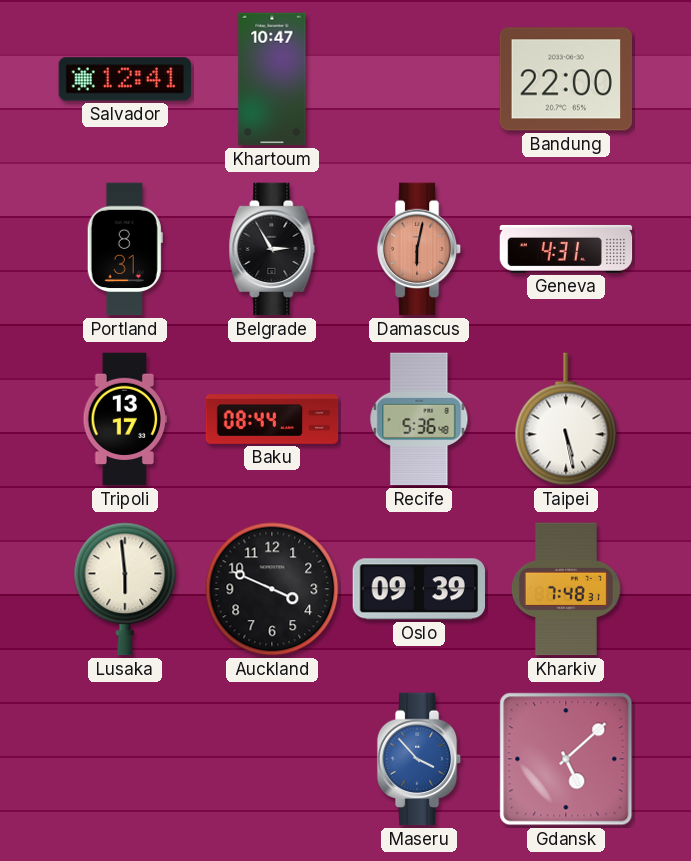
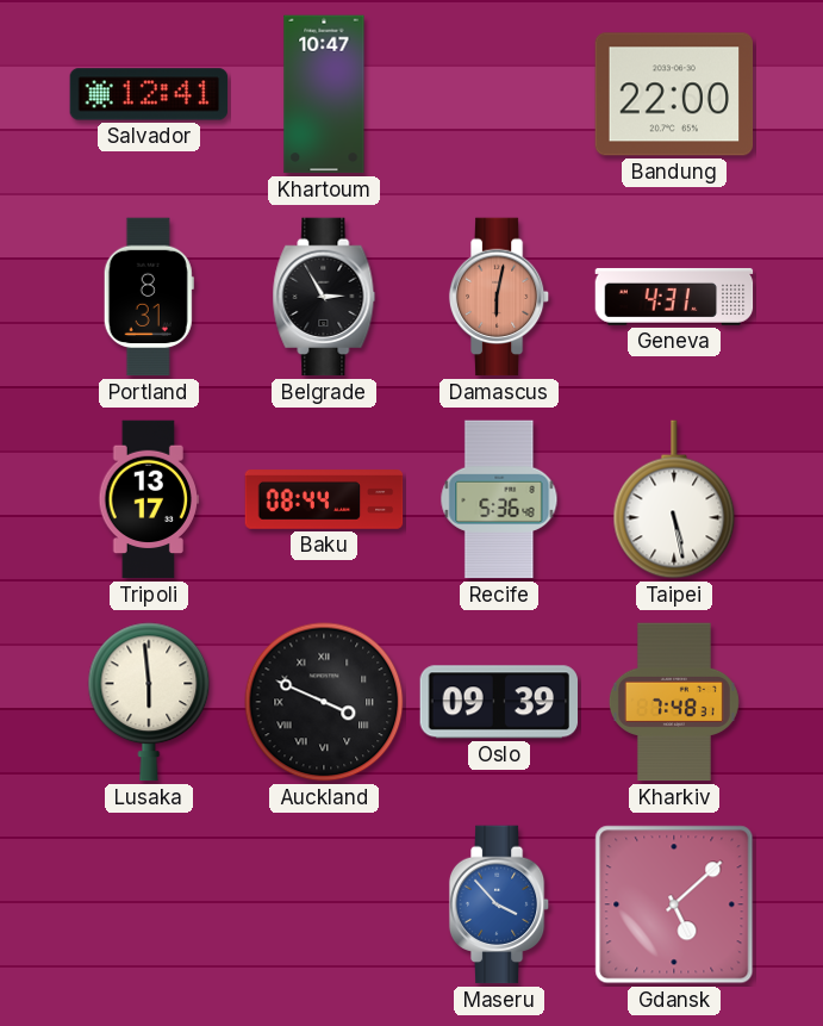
Auckland numerals: Arabic -> Roman
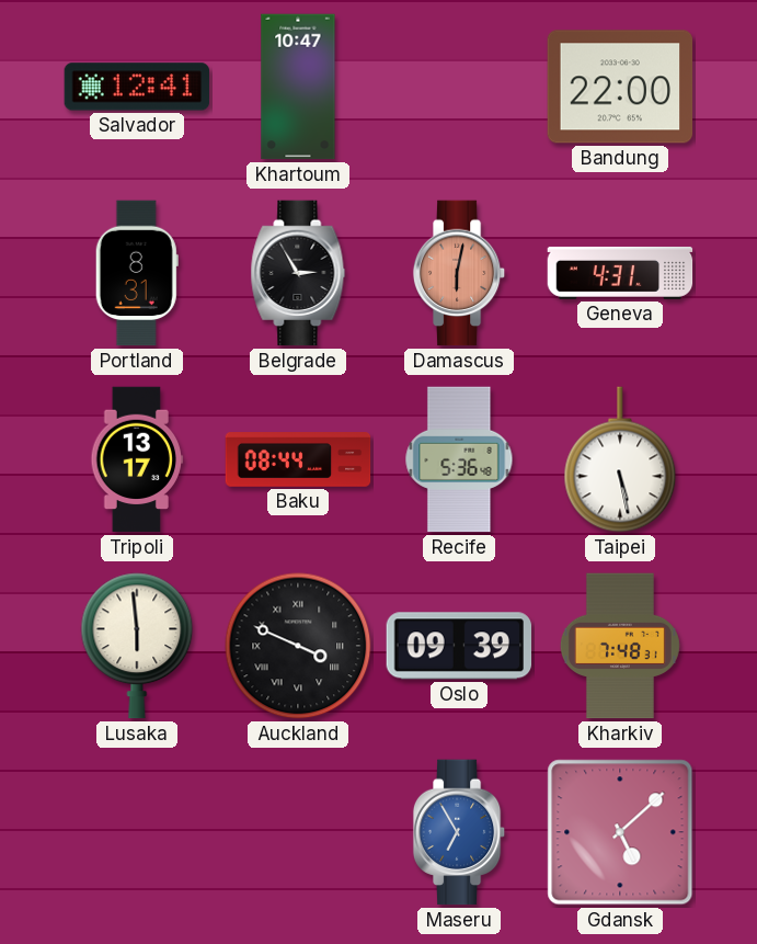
Maseru: 3:53 -> 6:55
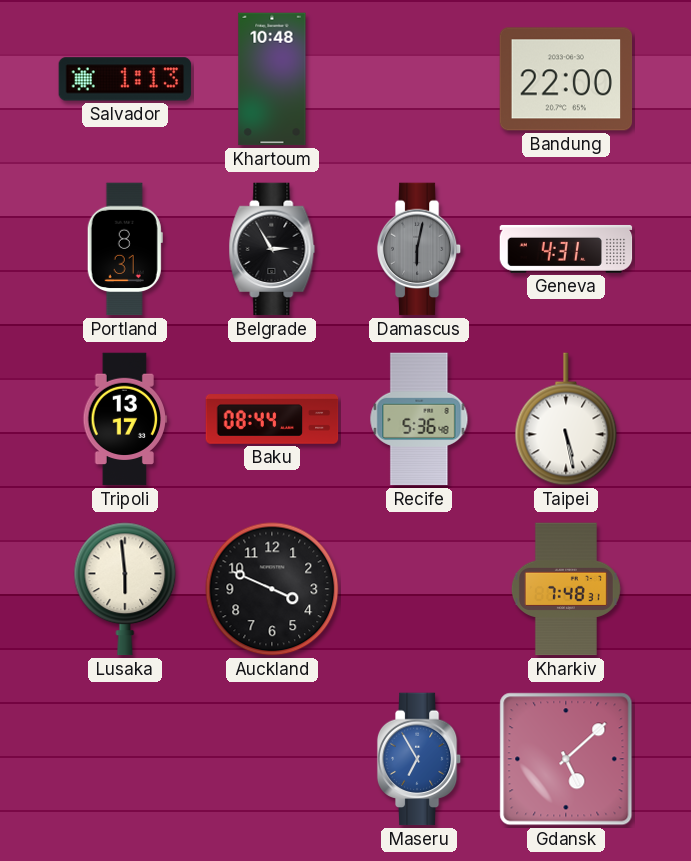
Salvador: 12:41 -> 1:13
Khartoum: 10:47 -> 10:48
Damascus dial: salmon -> grey
Auckland numerals: Roman -> Arabic
Oslo: 09:39 -> none
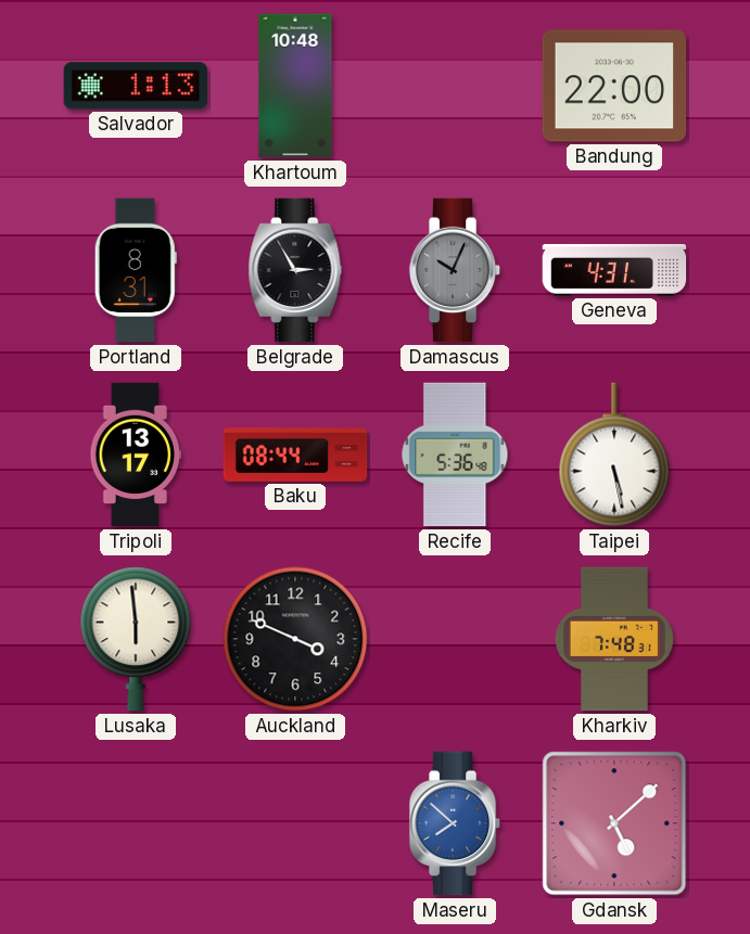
Damascus: 6:02 -> 10:04
Maseru: 6:55 -> 7:52
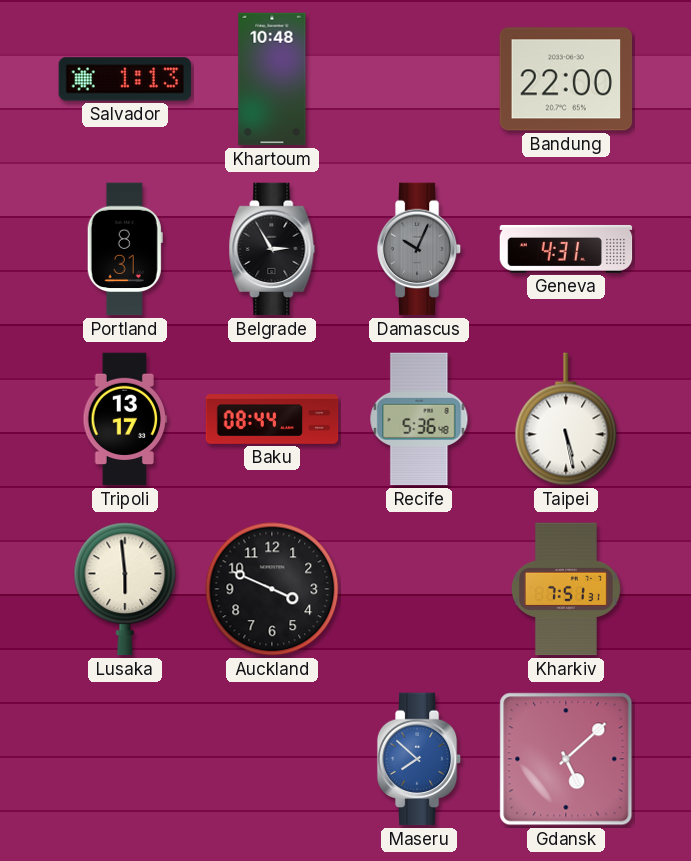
Kharkiv: 7:48 -> 7:51
